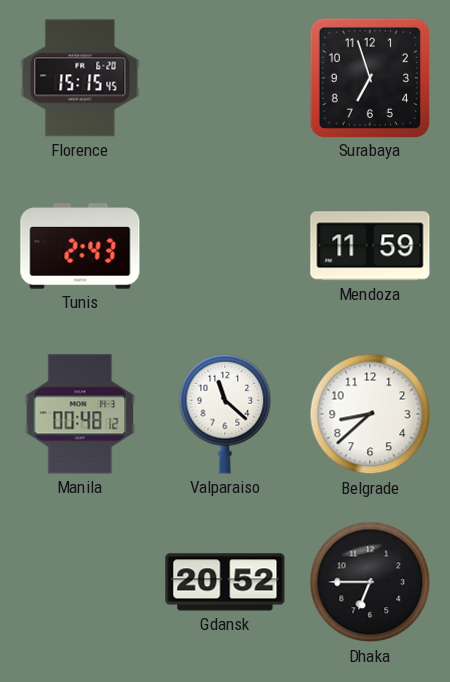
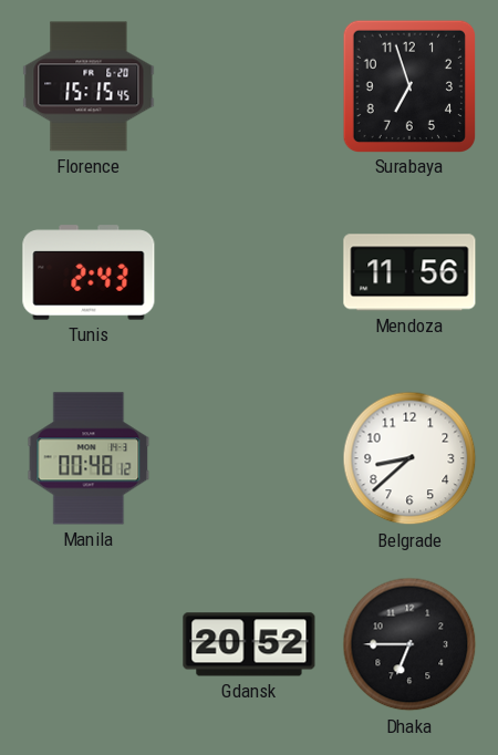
Mendoza: 11:59 -> 11:56
Valparaiso: 11:22 -> none
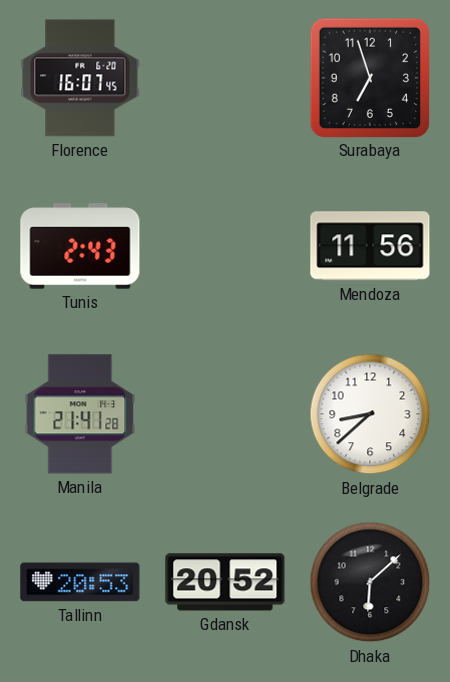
Florence: 15:15 -> 16:07
Manila: 00:48 -> 21:41
Tallinn: none -> 20:53
Dhaka: 6:45 -> 6:08
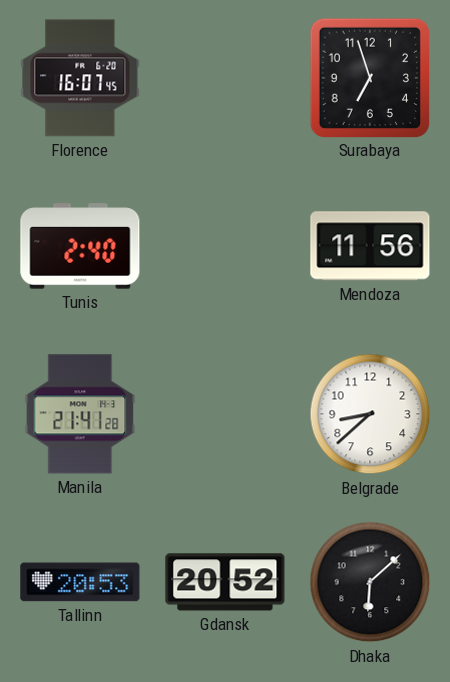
Tunis: 2:43 -> 2:40
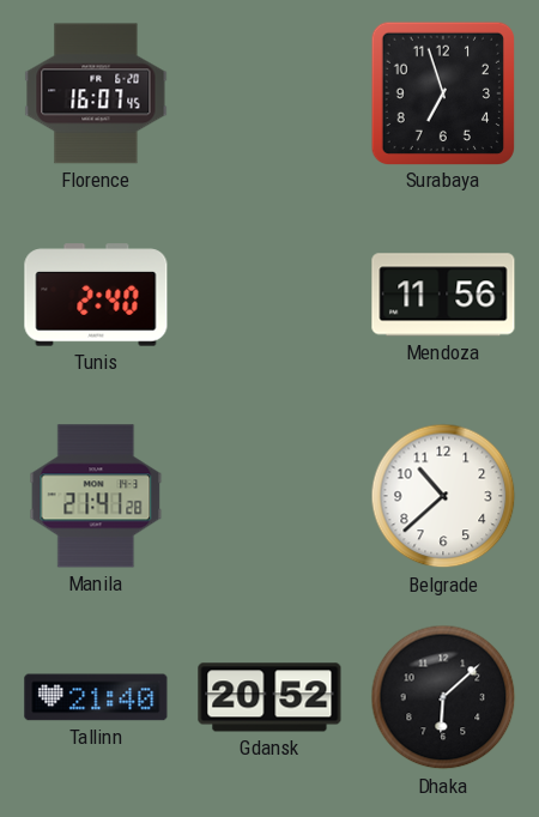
Belgrade: 8:38 -> 10:38
Tallinn: 20:53 -> 21:40
